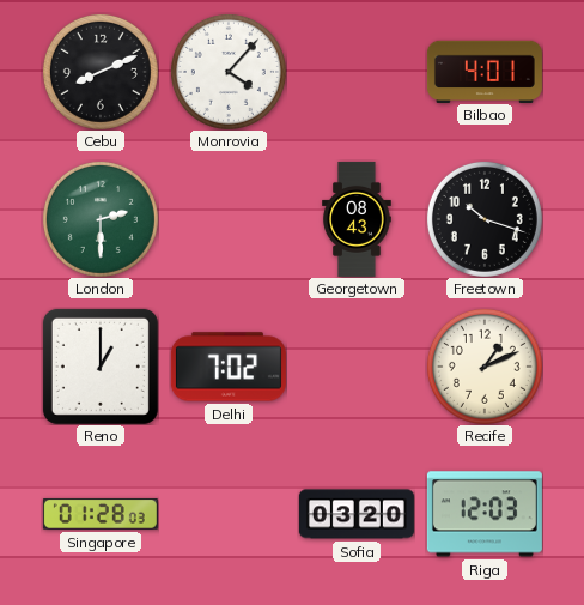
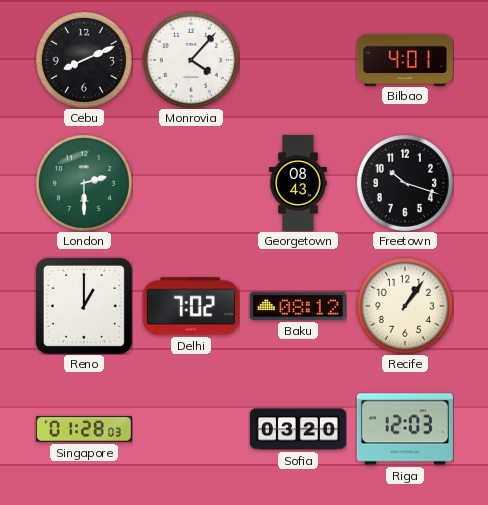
Baku: none -> 08:12
Recife: 1:11 -> 1:06
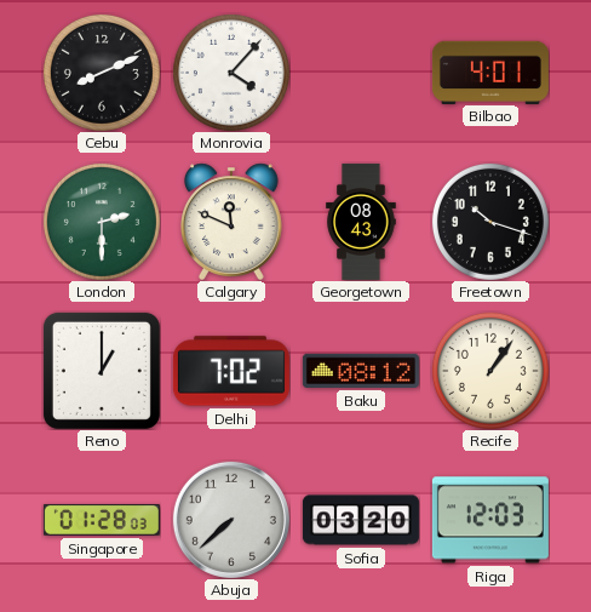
Calgary: none -> 11:49
Abuja: none -> 7:38
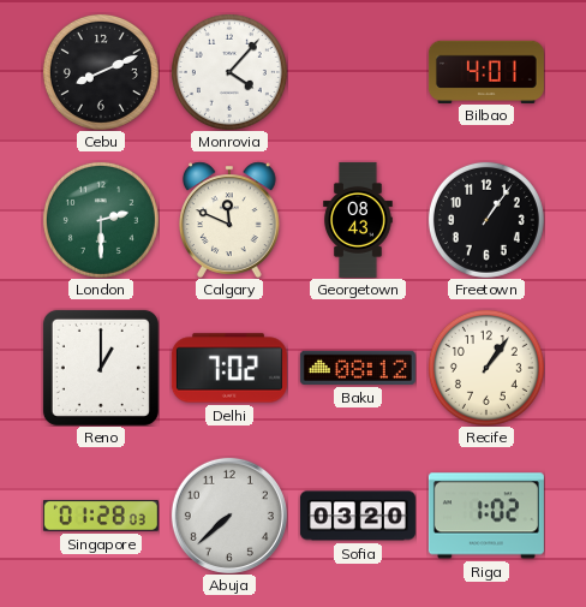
Freetown: 10:18 -> 1:06
Riga: 12:03 -> 1:02
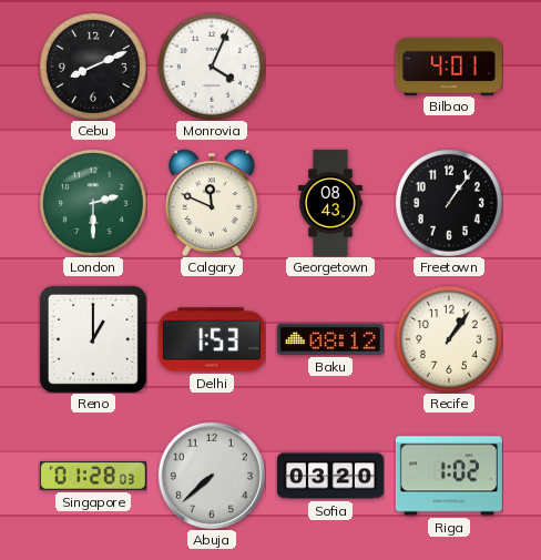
Monrovia: 4:07 -> 4:04
Delhi: 7:02 -> 1:53
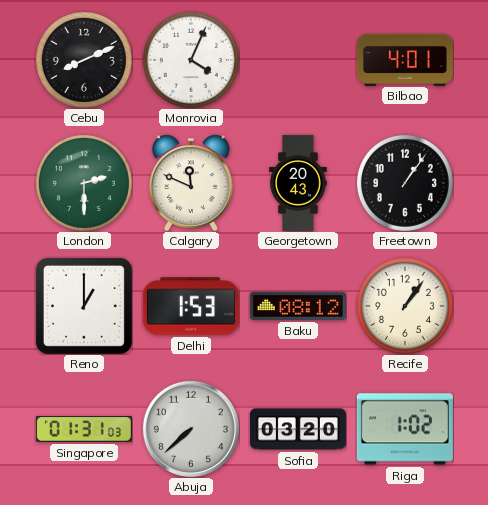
Georgetown: 08:43 -> 20:43
Singapore: 01:28 -> 01:31
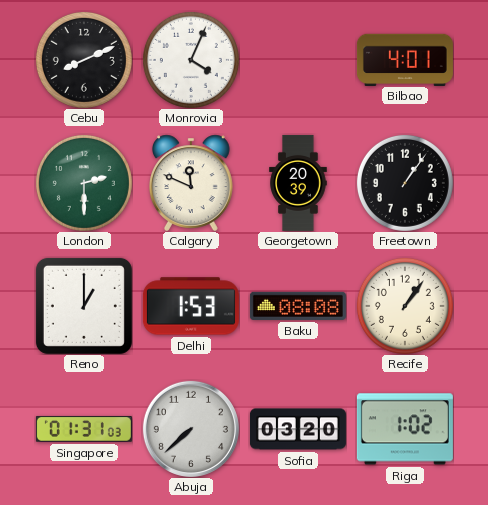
Georgetown: 20:43 -> 20:39
Baku: 08:12 -> 08:08
